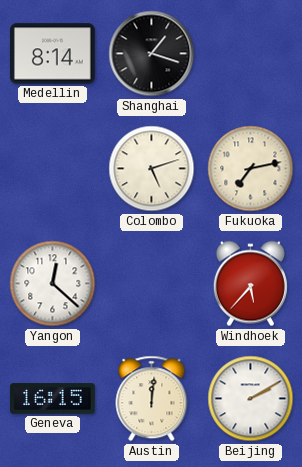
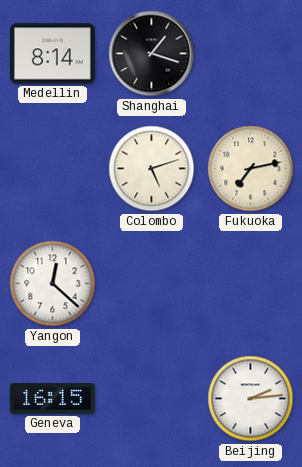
Windhoek: 5:37 -> none
Austin: 12:01 -> none
Beijing: 2:10 -> 2:14
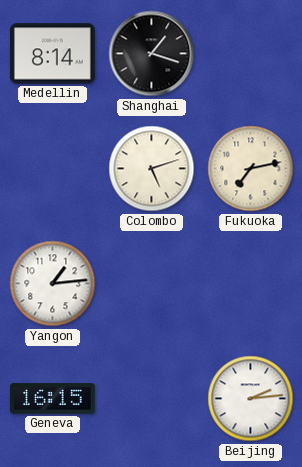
Yangon: 12:22 -> 1:14
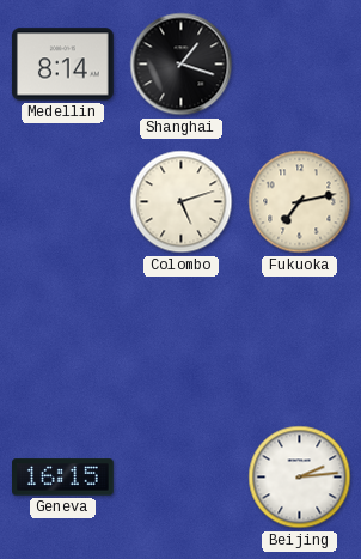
Yangon: 1:14 -> none
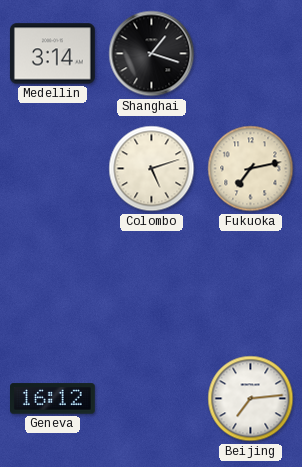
Medellin: 8:14 -> 3:14
Geneva: 16:15 -> 16:12
Beijing: 2:14 -> 7:14
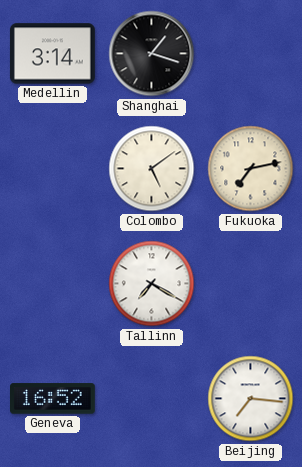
Colombo: 5:12 -> 5:09
Tallinn: none -> 7:20
Geneva: 16:12 -> 16:52
Beijing: 7:14 -> 7:16
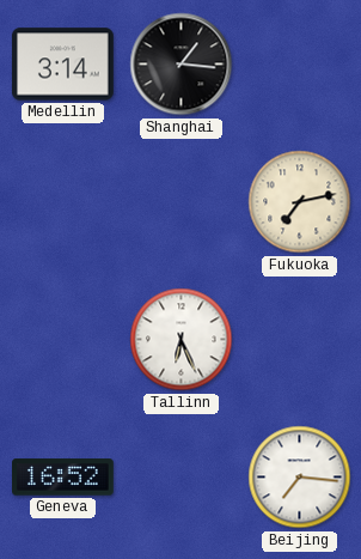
Shanghai: 1:18 -> 1:16
Colombo: 5:09 -> none
Tallinn: 7:20 -> 6:26
